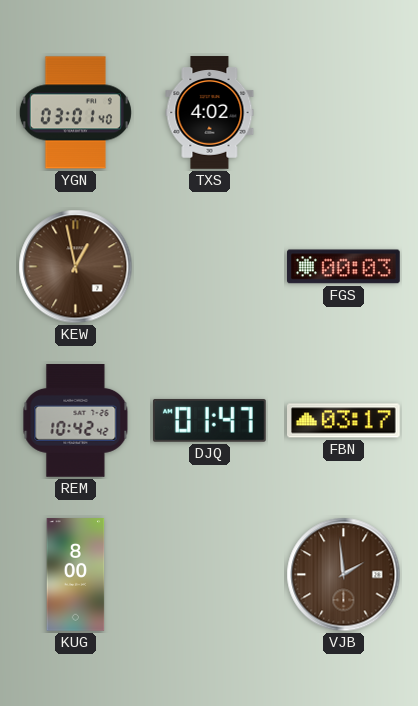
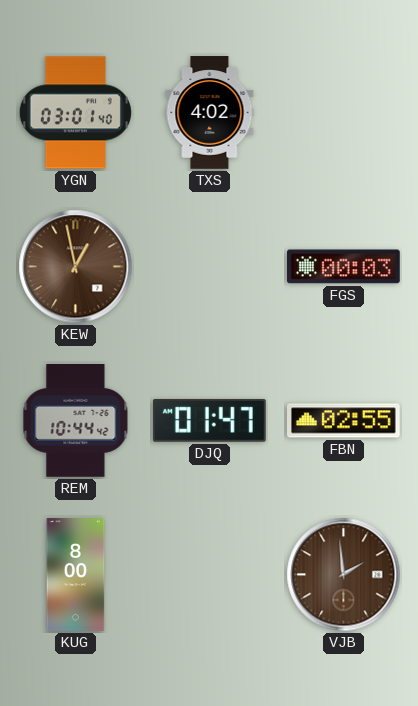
REM: 10:42 -> 10:44
FBN: 03:17 -> 02:55
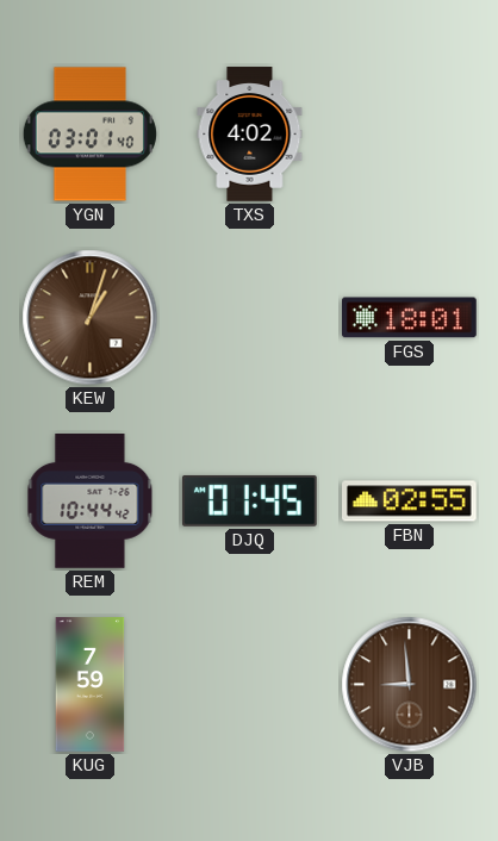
KEW: 12:58 -> 1:03
FGS: 00:03 -> 18:01
DJQ: 01:47 -> 01:45
KUG: 8:00 -> 7:59
VJB: 1:59 -> 8:59
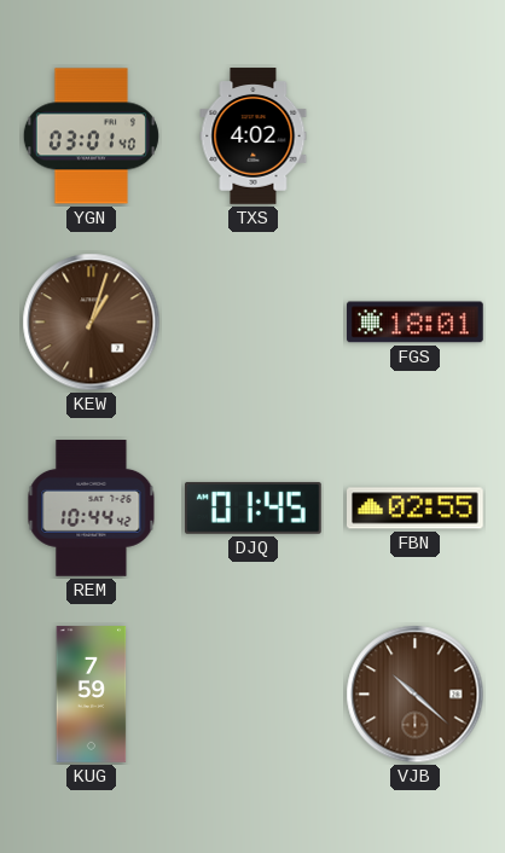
VJB: 8:59 -> 10:22
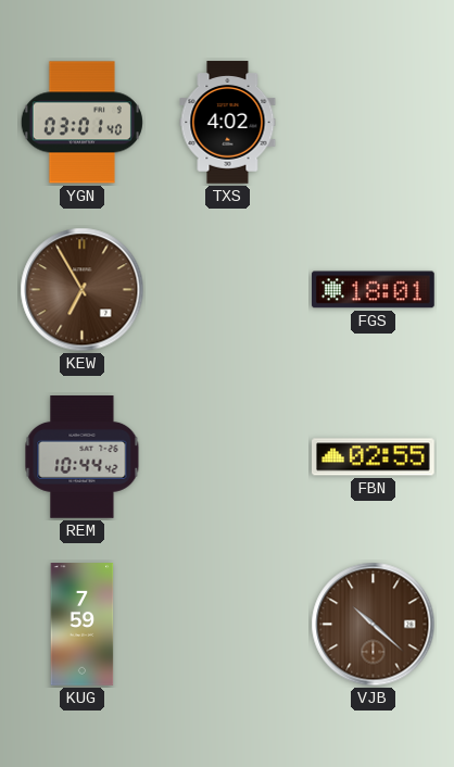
KEW: 1:03 -> 6:55
DJQ: 01:45 -> none
